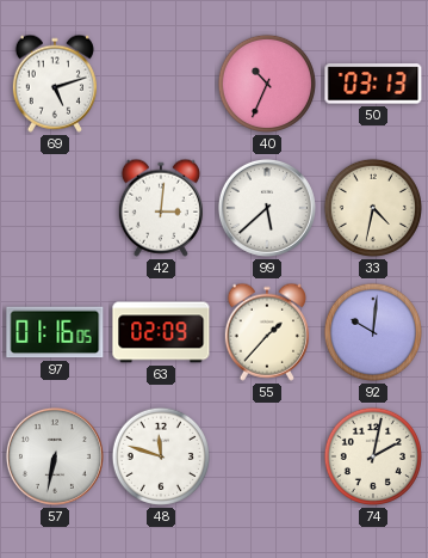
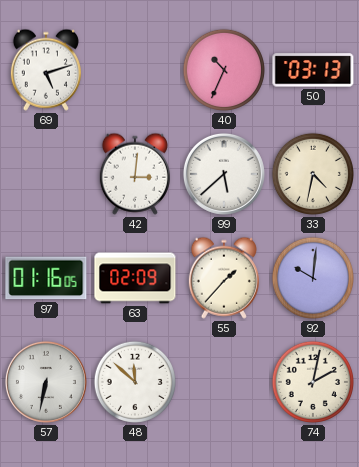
48: 11:48 -> 11:52
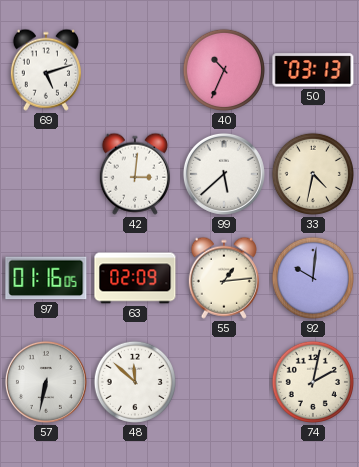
55: 1:37 -> 1:14
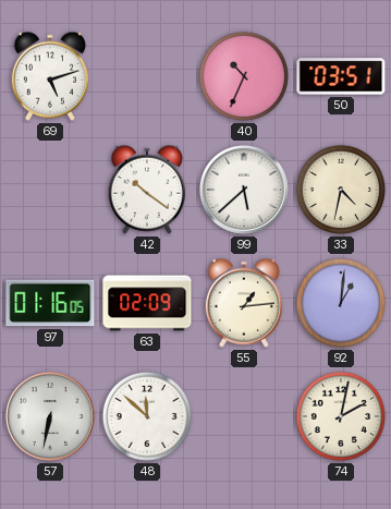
50: 03:13 -> 03:51
42: 3:01 -> 10:21
92: 10:01 -> 1:01
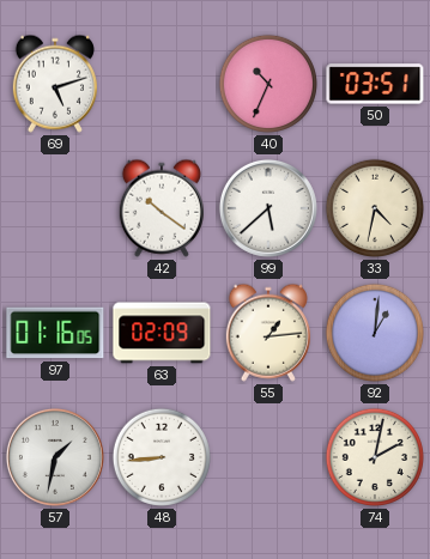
57: 6:32 -> 1:32
48: 11:52 -> 8:44
